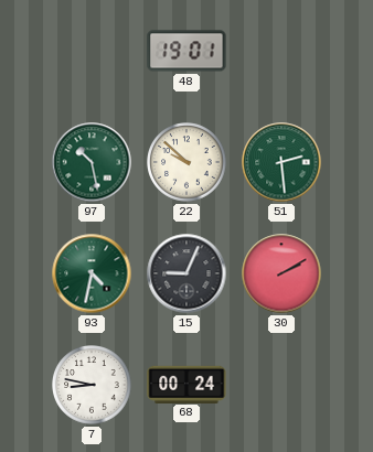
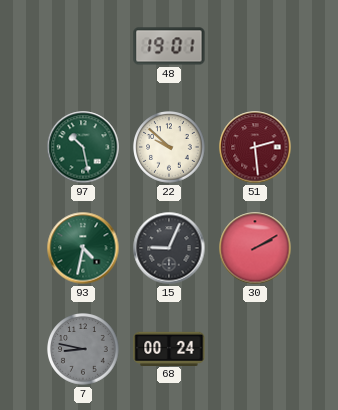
51 dial: green -> burgundy
7 dial: white -> grey
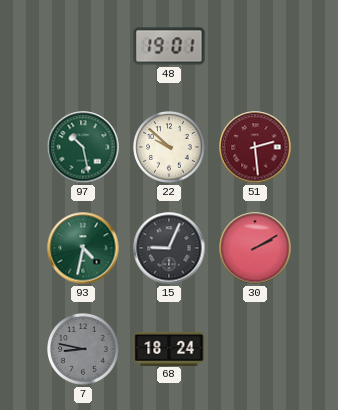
68: 00:24 -> 18:24
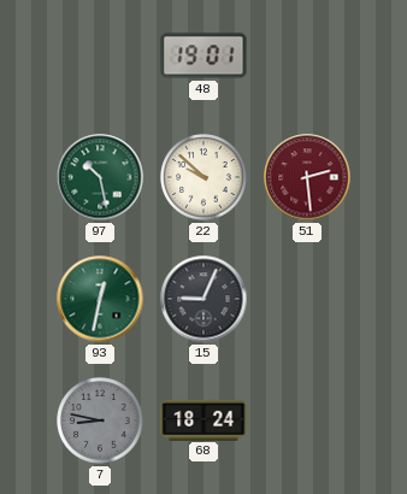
93: 4:32 -> 12:32
30: 2:10 -> none
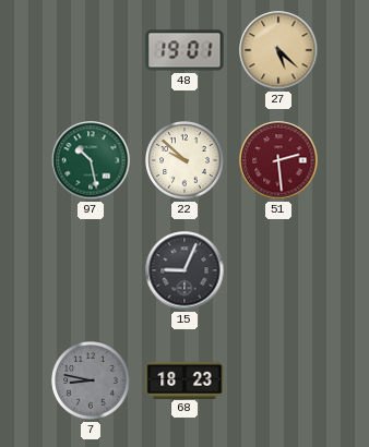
27: none -> 5:22
93: 12:32 -> none
68: 18:24 -> 18:23
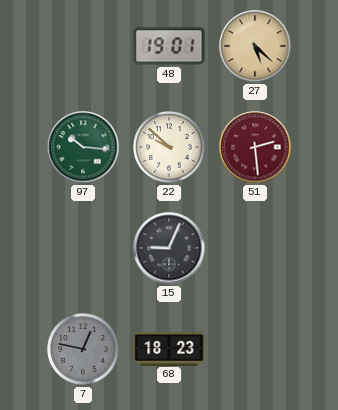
97: 10:28 -> 10:16
7: 8:47 -> 12:47
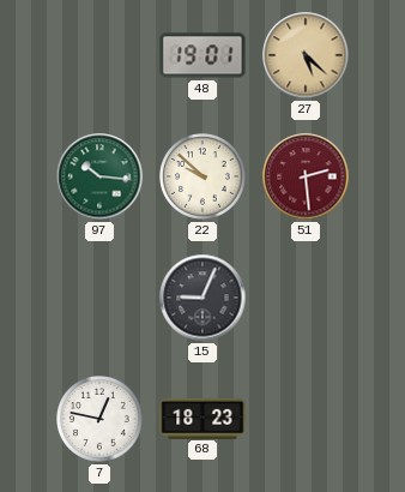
7 dial: grey -> white
